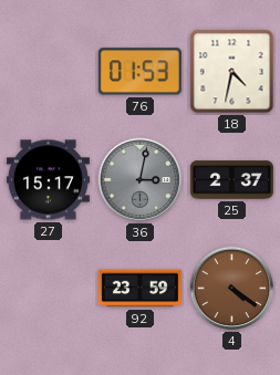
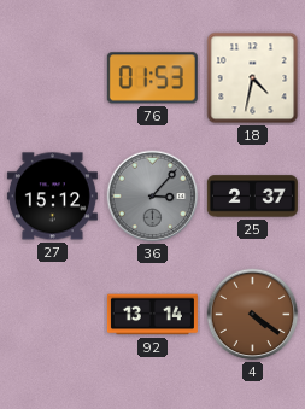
27: 15:17 -> 15:12
36: 3:02 -> 3:07
92: 23:59 -> 13:14
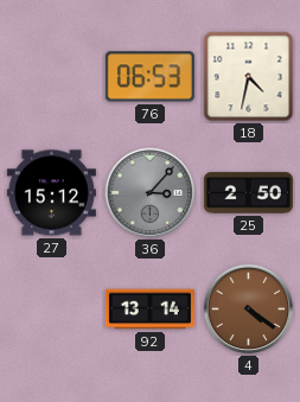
76: 01:53 -> 06:53
25: 2:37 -> 2:50
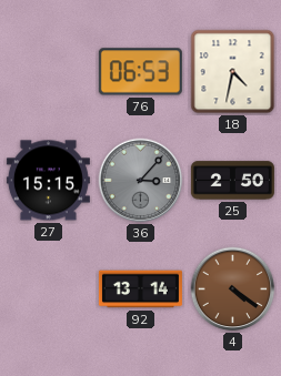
27: 15:12 -> 15:15
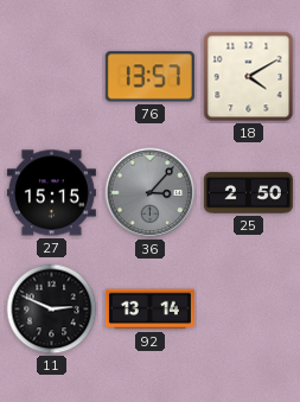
76: 06:53 -> 13:57
18: 4:32 -> 4:10
11: none -> 2:49
4: 4:21 -> none
